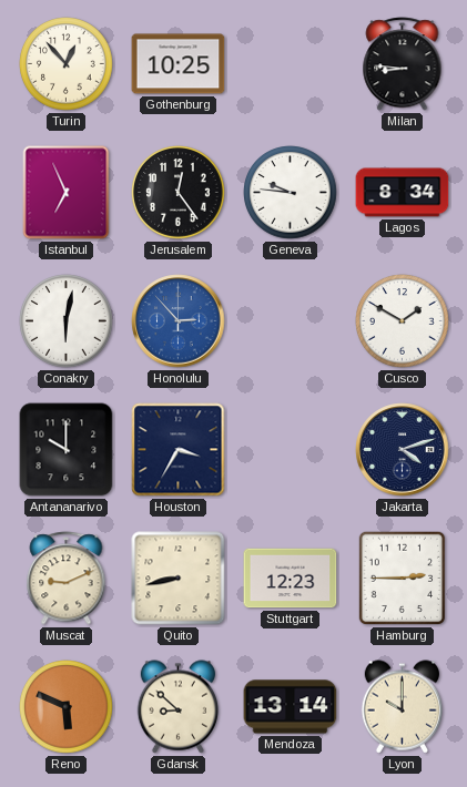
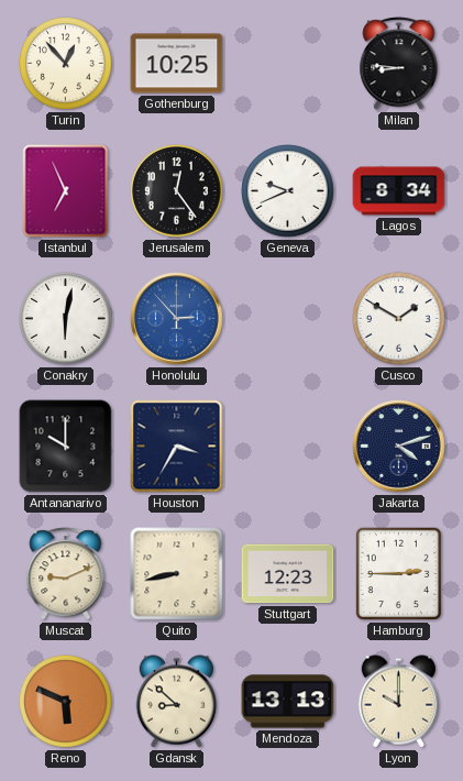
Geneva: 9:46 -> 9:41
Mendoza: 13:14 -> 13:13
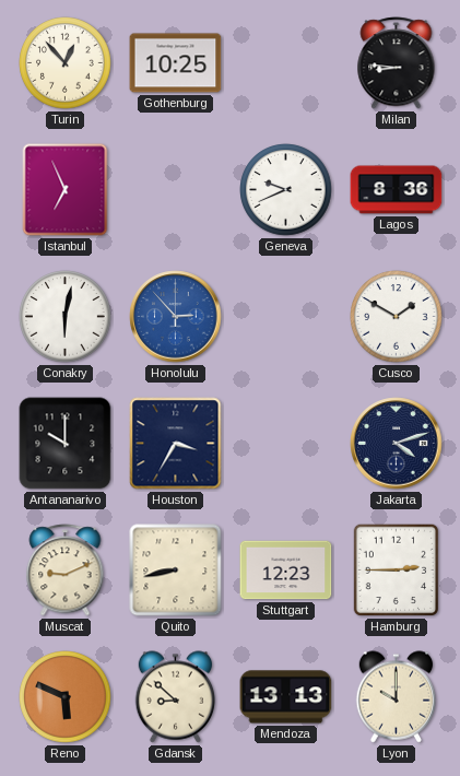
Jerusalem: 12:24 -> none
Lagos: 8:34 -> 8:36
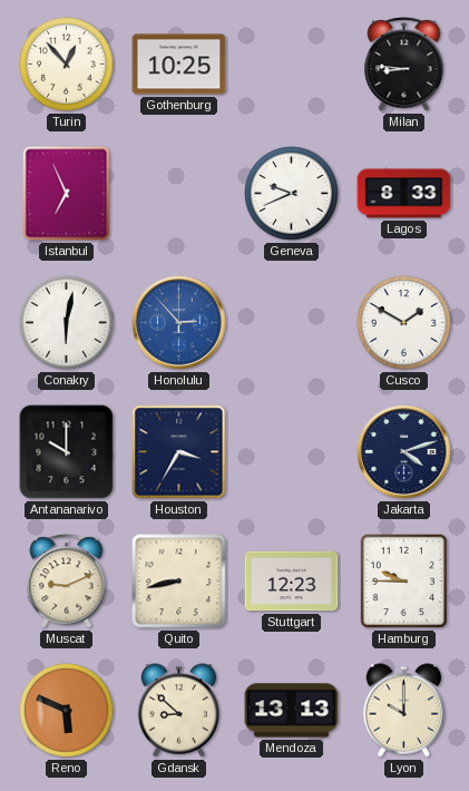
Lagos: 8:36 -> 8:33
Hamburg: 2:45 -> 9:45
